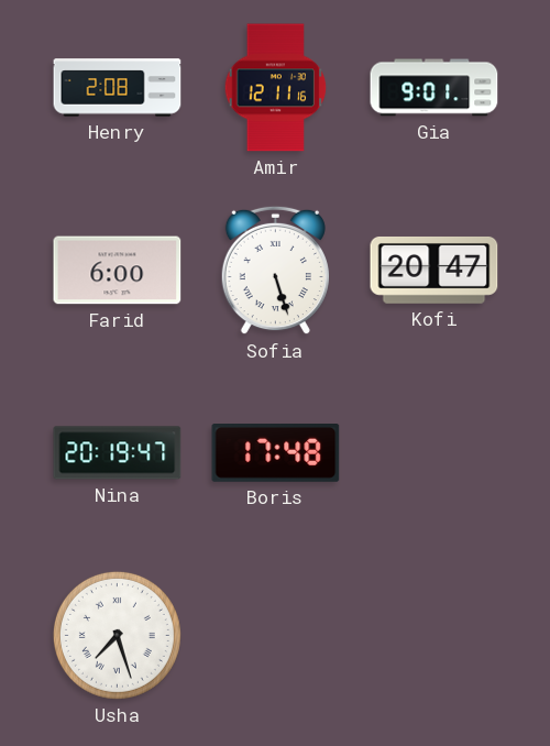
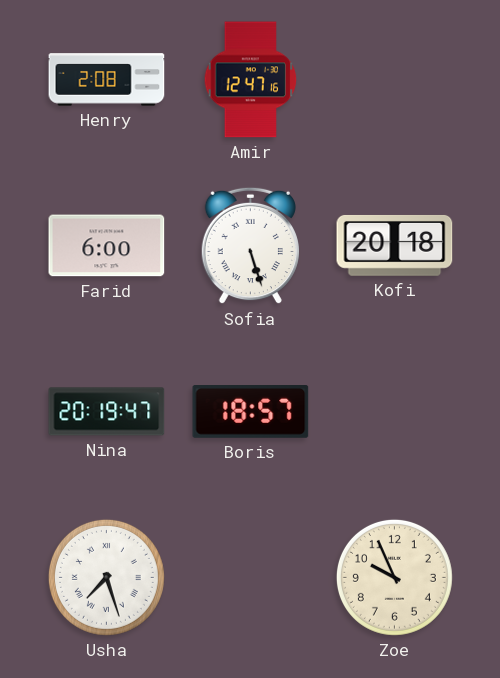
Amir: 12:11 -> 12:47
Gia: 9:01 -> none
Kofi: 20:47 -> 20:18
Boris: 17:48 -> 18:57
Zoe: none -> 9:56
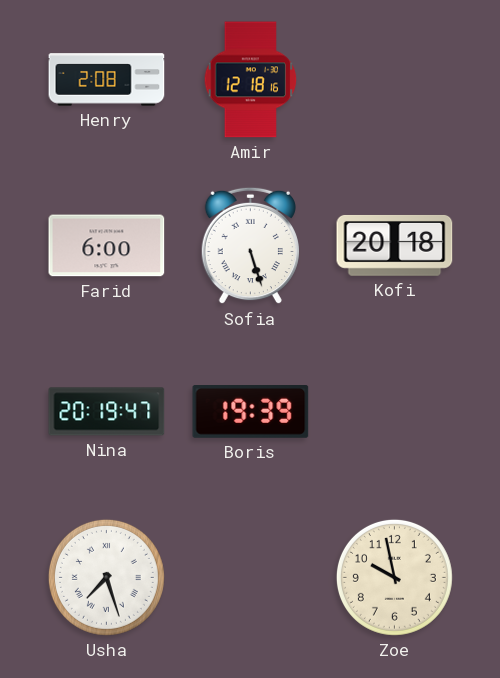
Amir: 12:47 -> 12:18
Boris: 18:57 -> 19:39
Zoe: 9:56 -> 9:58
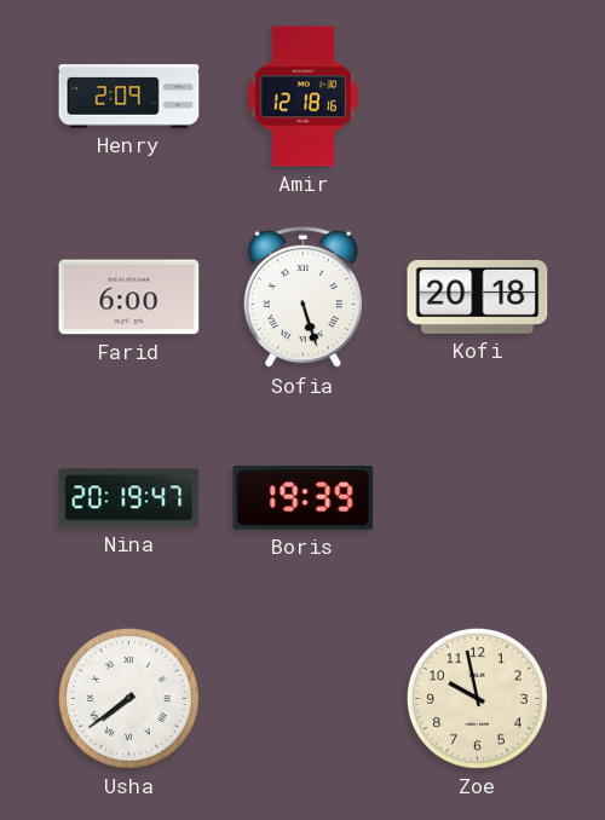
Henry: 2:08 -> 2:09
Usha: 7:27 -> 7:39
